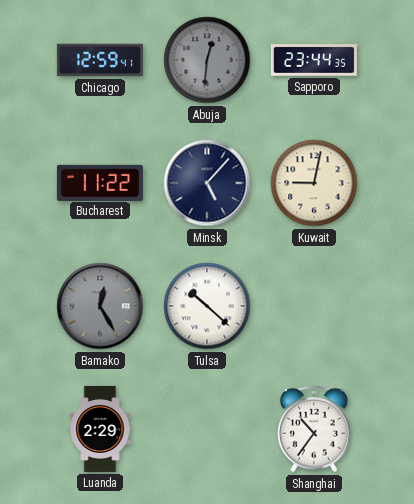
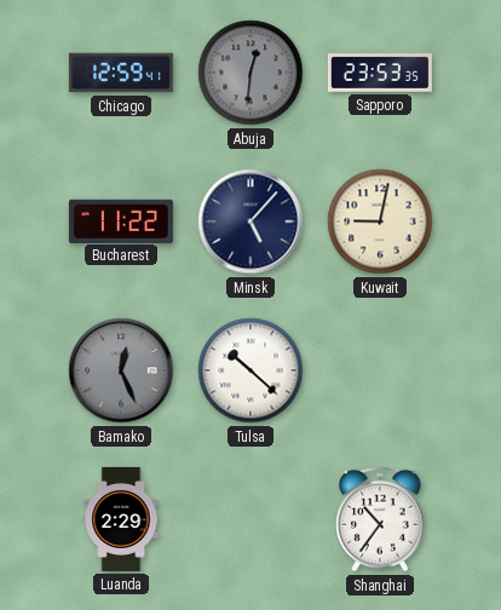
Sapporo: 23:44 -> 23:53
Bamako: 12:25 -> 12:26
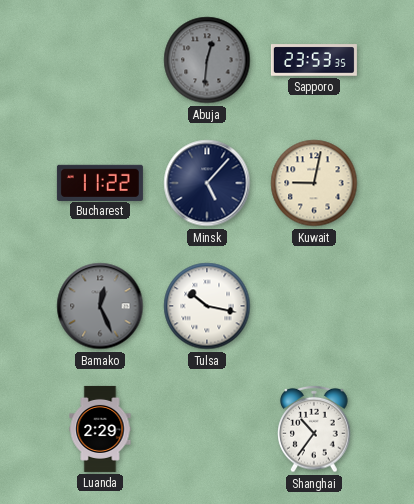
Chicago: 12:59 -> none
Tulsa: 10:22 -> 10:17
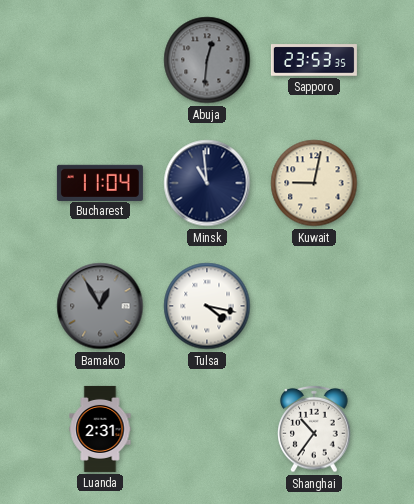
Bucharest: 11:22 -> 11:04
Minsk: 5:07 -> 10:59
Bamako: 12:26 -> 12:55
Tulsa: 10:17 -> 4:17
Luanda: 2:29 -> 2:31
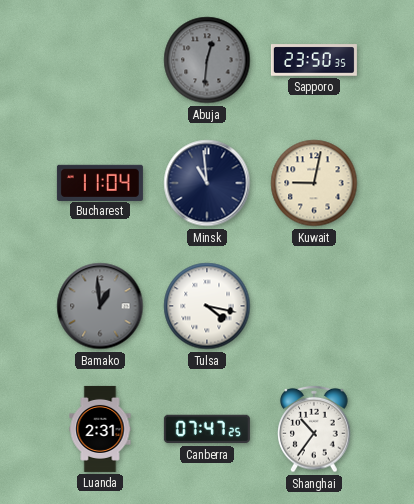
Sapporo: 23:53 -> 23:50
Bamako: 12:55 -> 12:59
Canberra: none -> 07:47
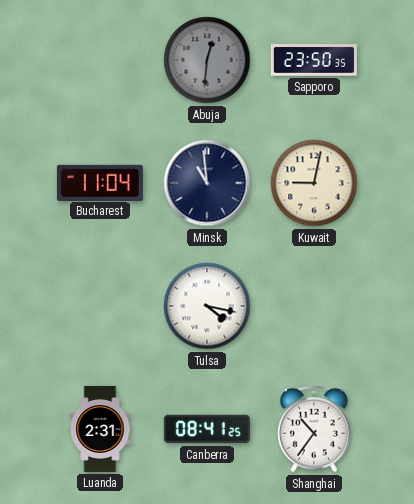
Bamako: 12:59 -> none
Canberra: 07:47 -> 08:41
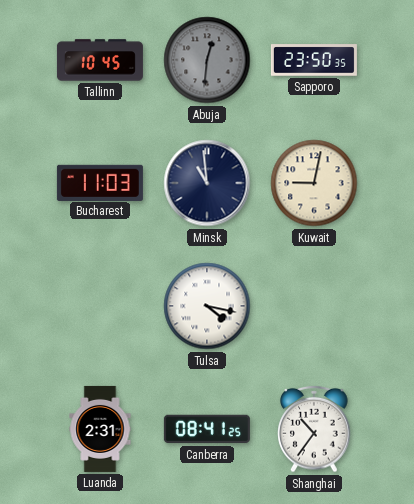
Tallinn: none -> 10:45
Bucharest: 11:04 -> 11:03
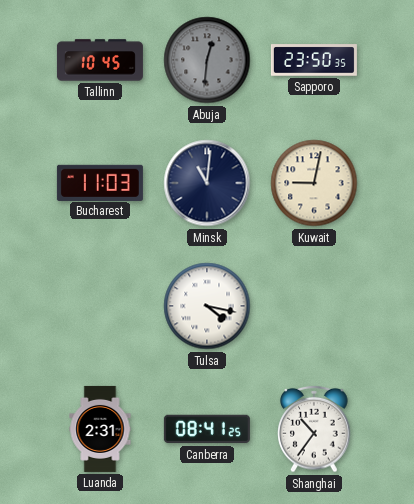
Minsk: 10:59 -> 11:01
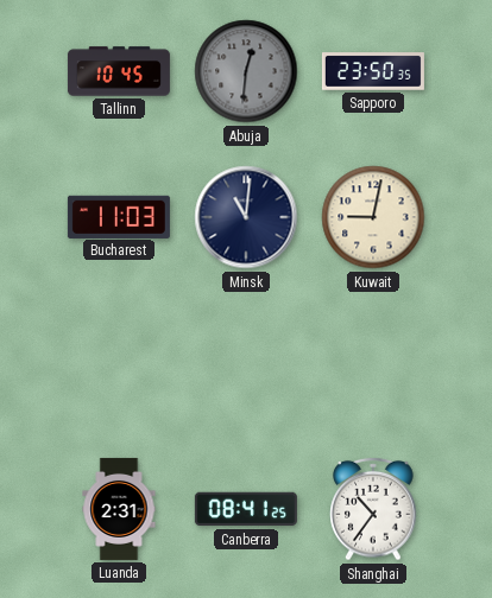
Tulsa: 4:17 -> none
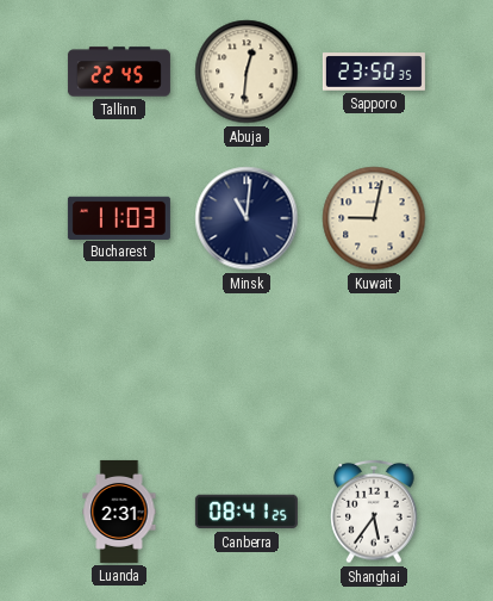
Tallinn: 10:45 -> 22:45
Abuja dial: grey -> cream
Shanghai: 10:36 -> 5:36
